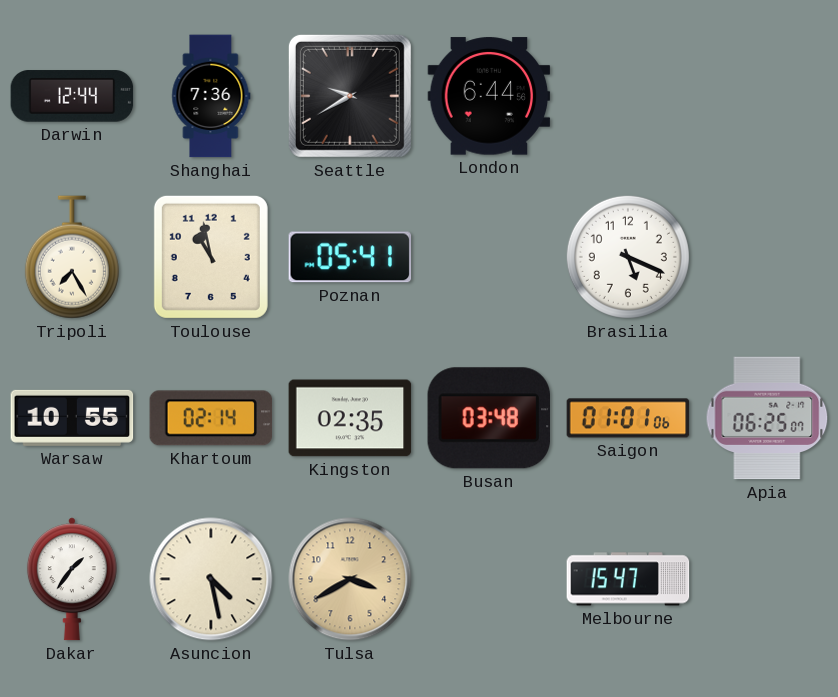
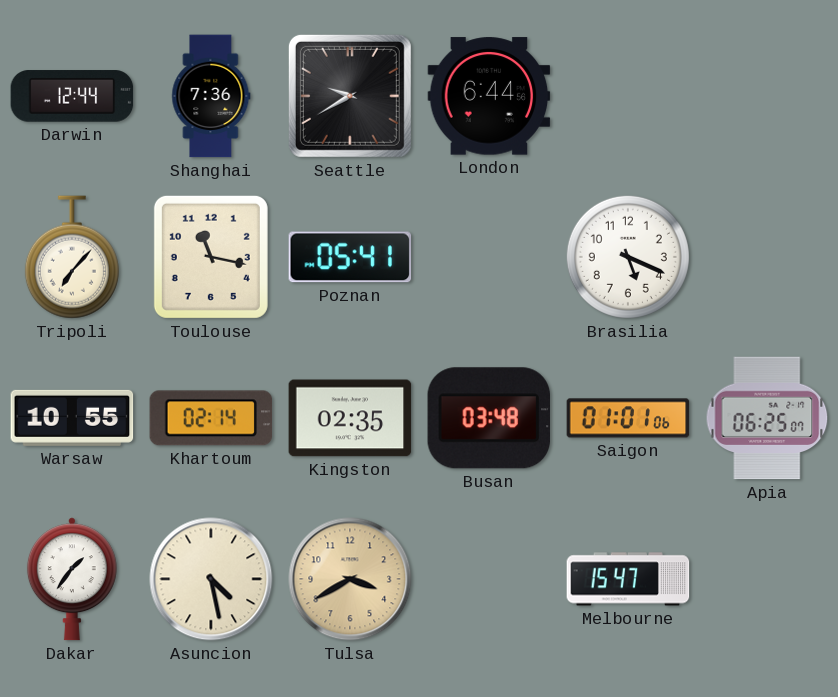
Tripoli: 7:25 -> 7:07
Toulouse: 10:58 -> 11:17
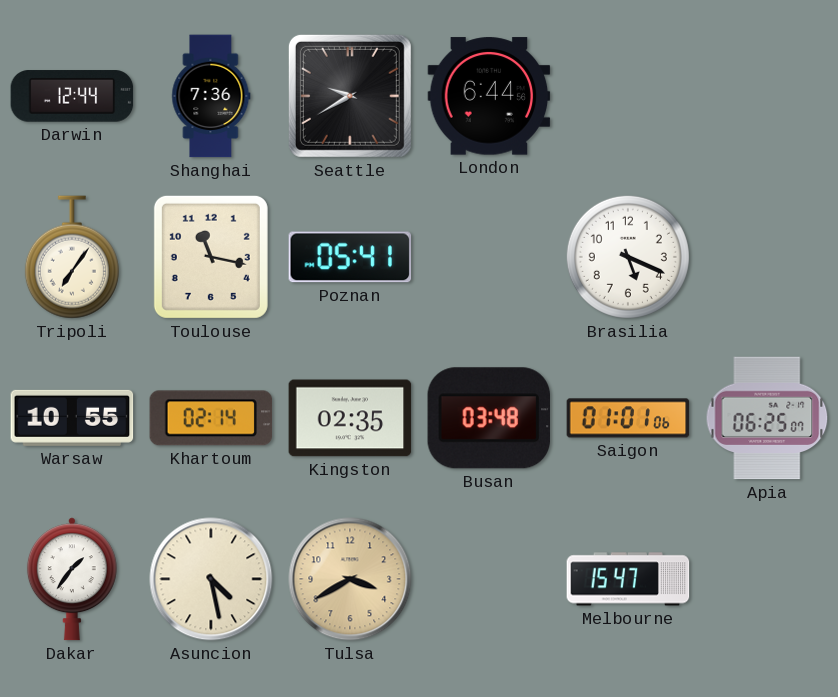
Tripoli: 7:07 -> 7:06
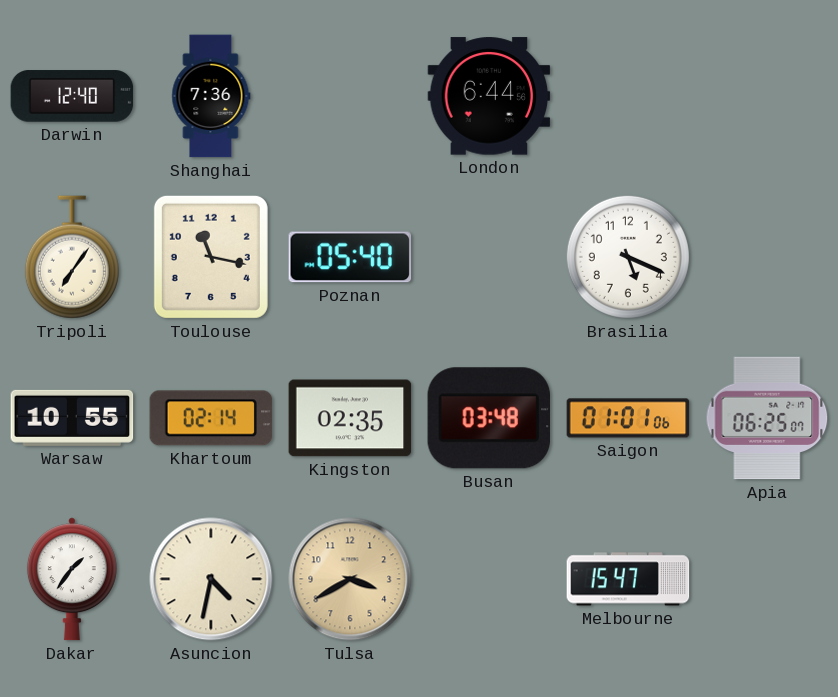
Darwin: 12:44 -> 12:40
Seattle: 9:40 -> none
Poznan: 05:41 -> 05:40
Asuncion: 4:28 -> 4:32
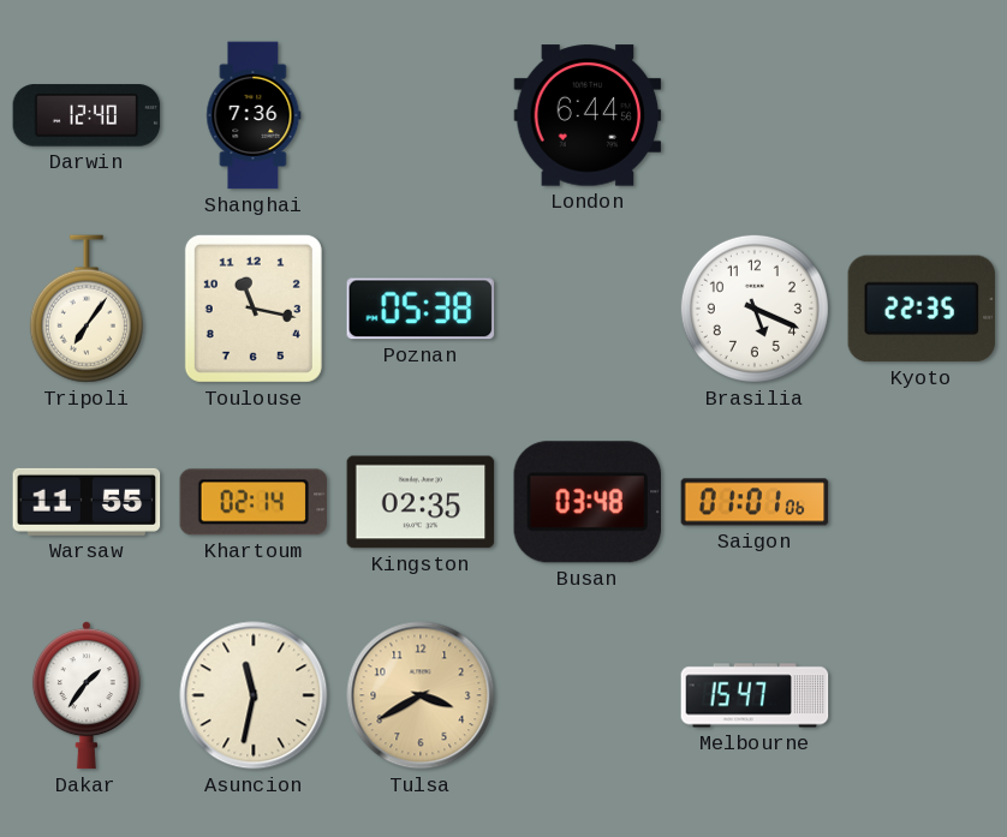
Poznan: 05:40 -> 05:38
Kyoto: none -> 22:35
Warsaw: 10:55 -> 11:55
Apia: 06:25 -> none
Asuncion: 4:32 -> 11:32
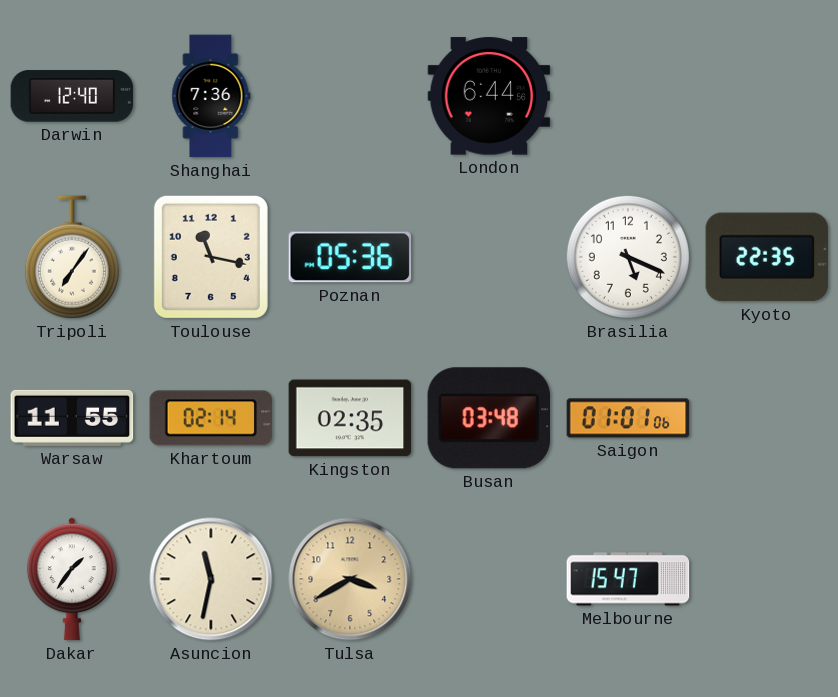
Poznan: 05:38 -> 05:36
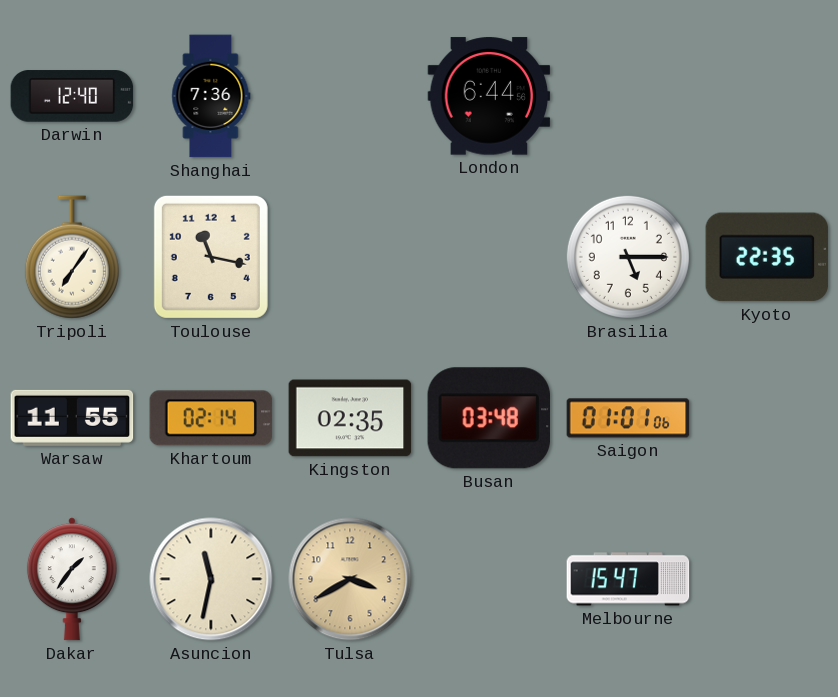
Poznan: 05:36 -> none
Brasilia: 5:19 -> 5:15
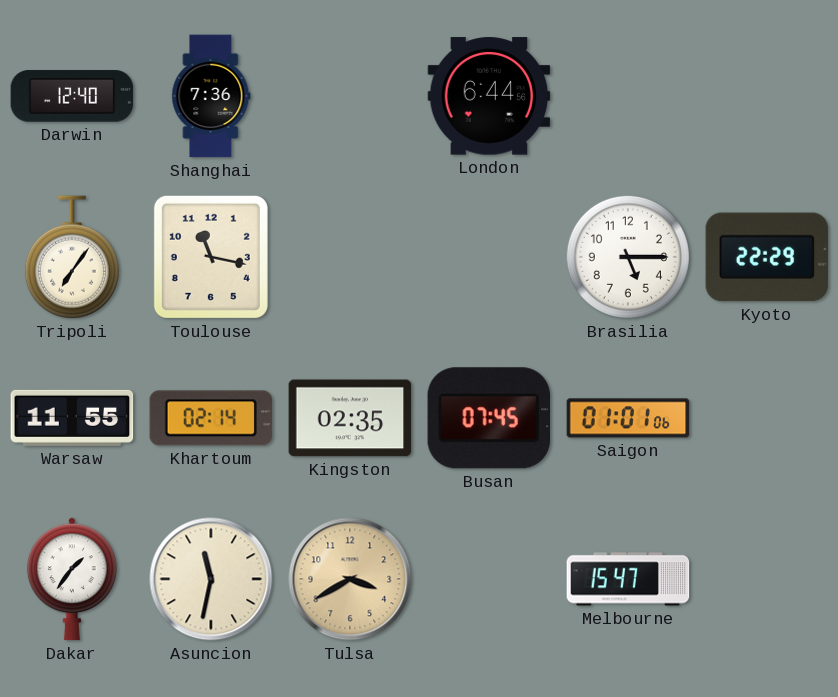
Kyoto: 22:35 -> 22:29
Busan: 03:48 -> 07:45
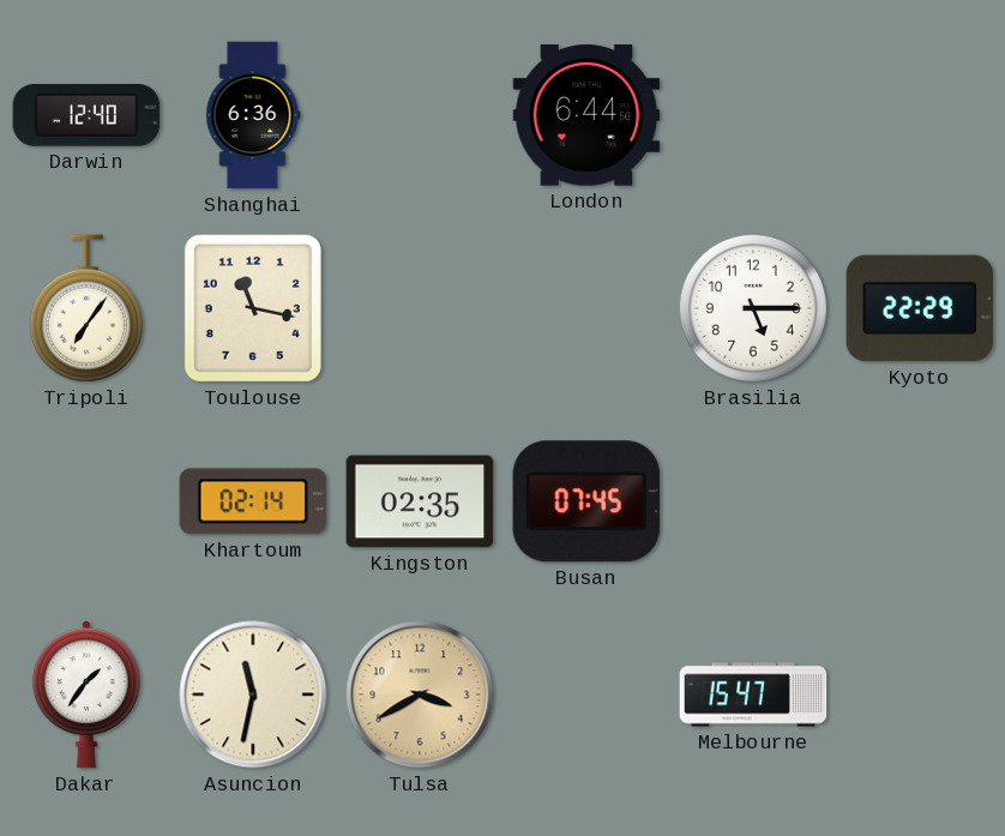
Shanghai: 7:36 -> 6:36
Warsaw: 11:55 -> none
Saigon: 01:01 -> none
